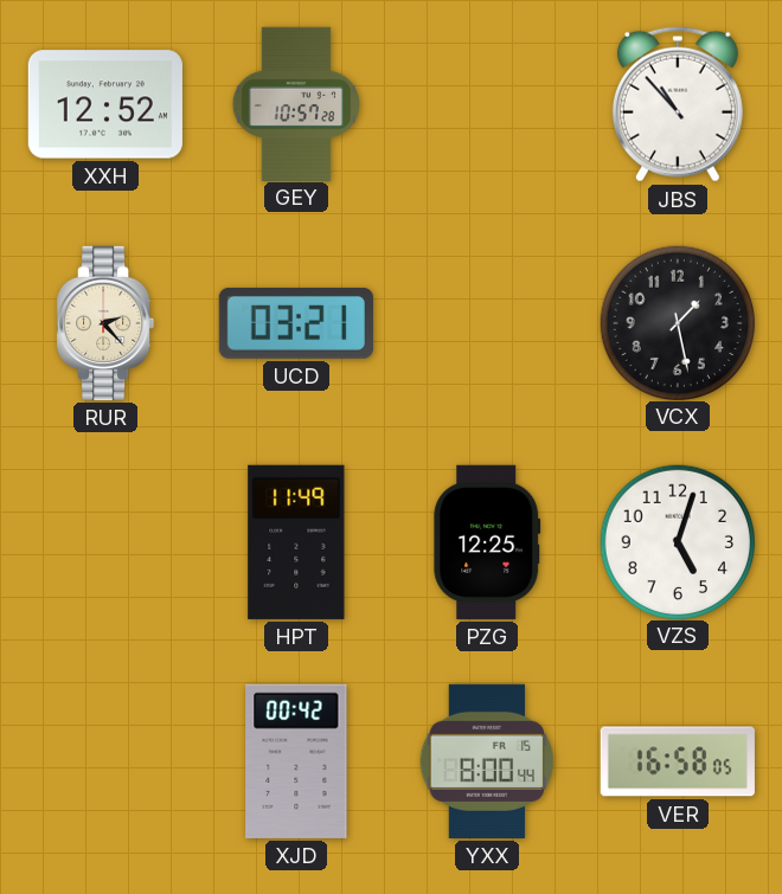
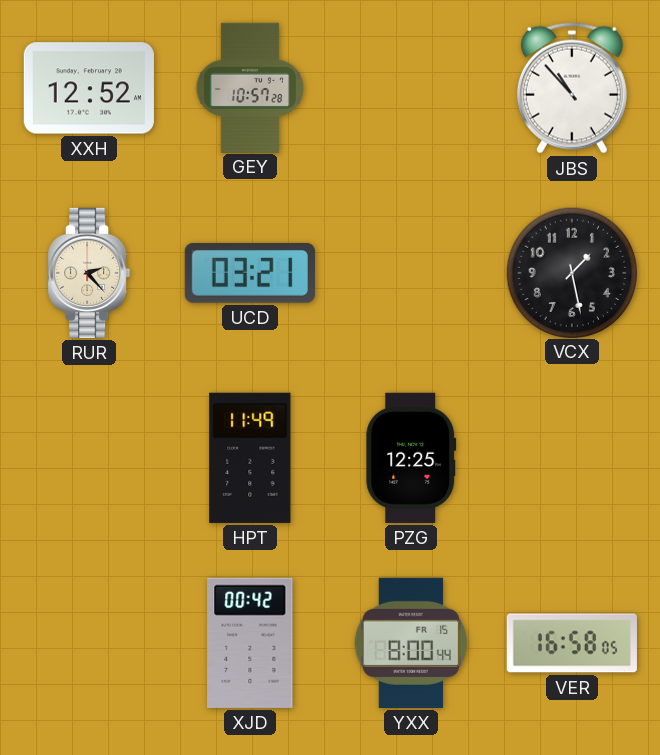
VZS: 5:03 -> none
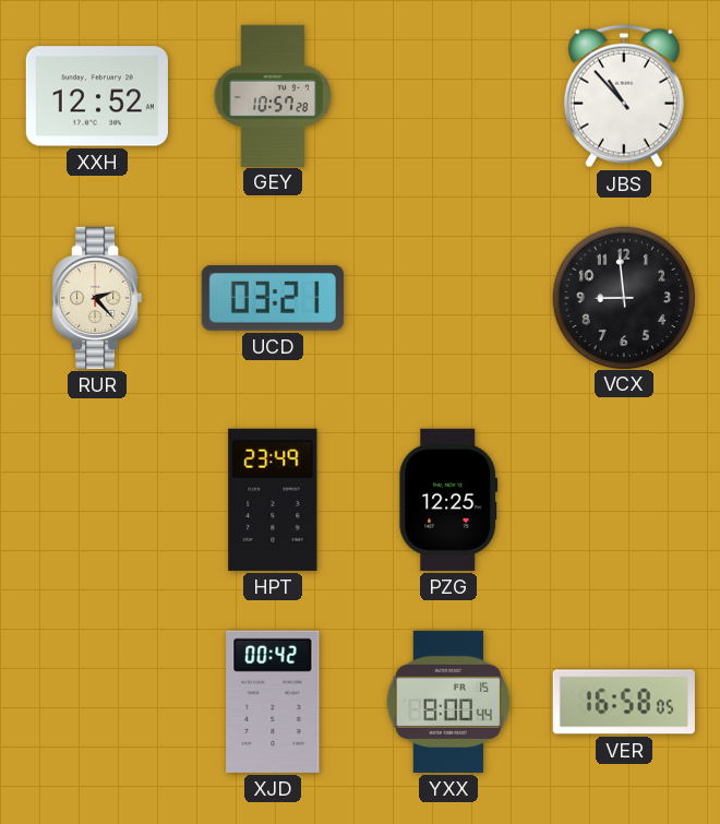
VCX: 1:28 -> 8:59
HPT: 11:49 -> 23:49
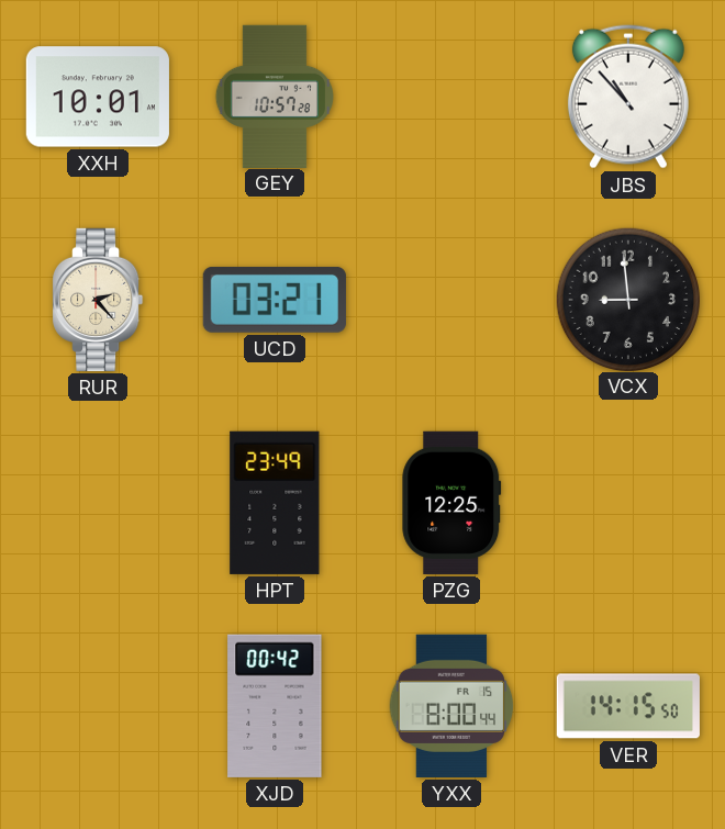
XXH: 12:52 -> 10:01
VER: 16:58 -> 14:15
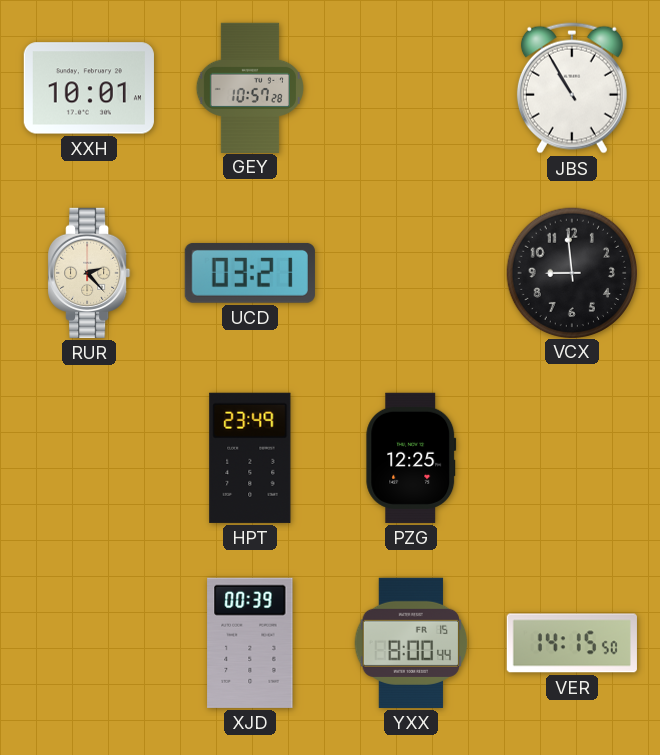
JBS: 10:53 -> 10:55
XJD: 00:42 -> 00:39
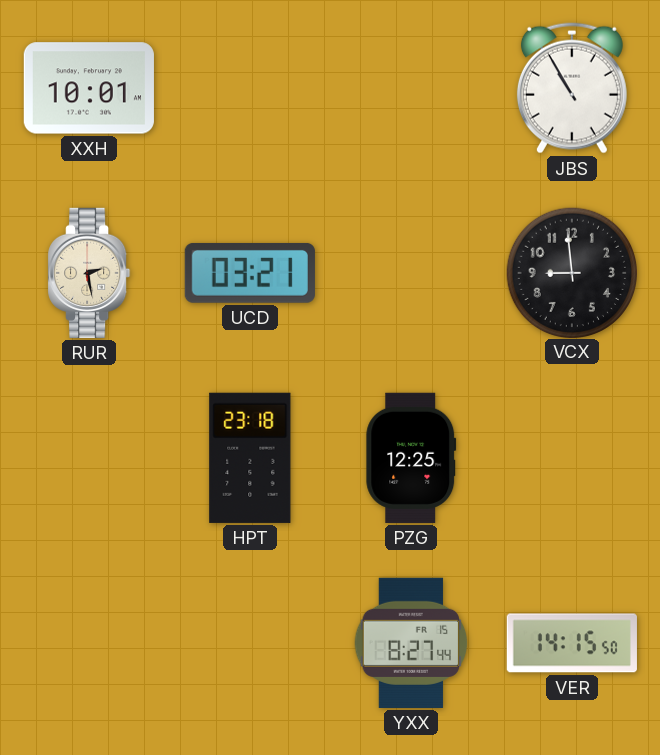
GEY: 10:57 -> none
RUR: 2:23 -> 2:28
HPT: 23:49 -> 23:18
XJD: 00:39 -> none
YXX: 8:00 -> 8:27
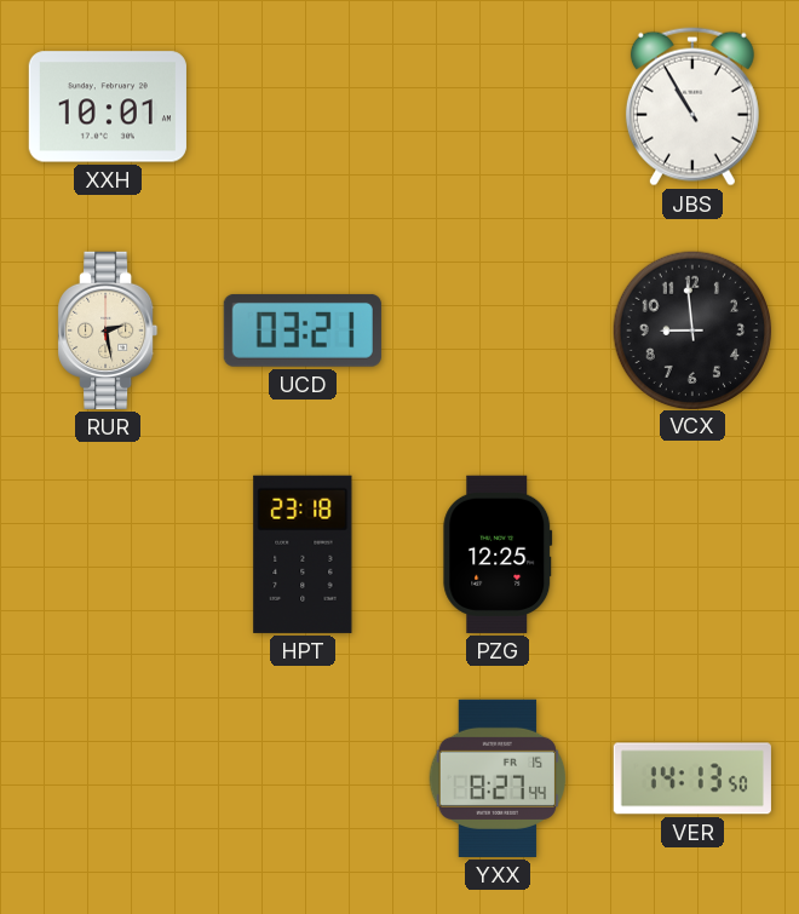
VER: 14:15 -> 14:13
